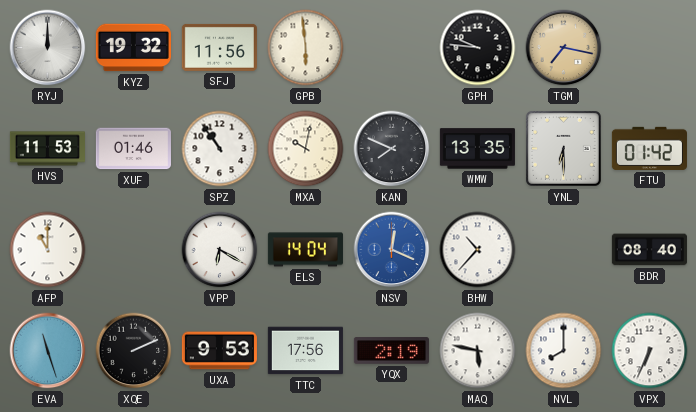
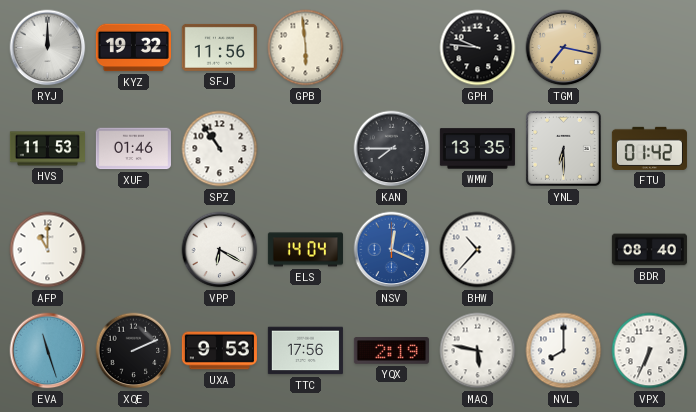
MXA: 10:02 -> none
KAN: 7:49 -> 7:45
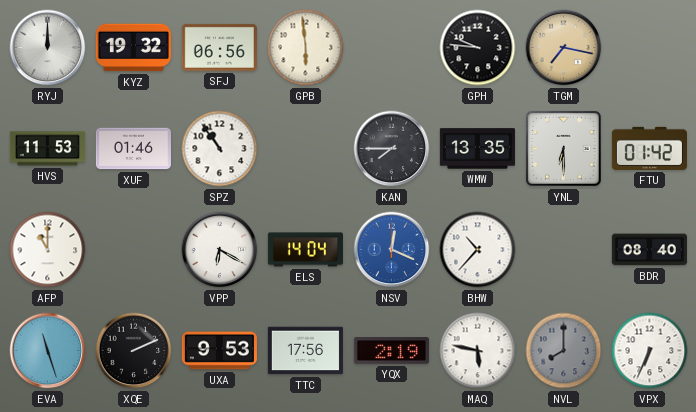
SFJ: 11:56 -> 06:56
NVL dial: white -> grey
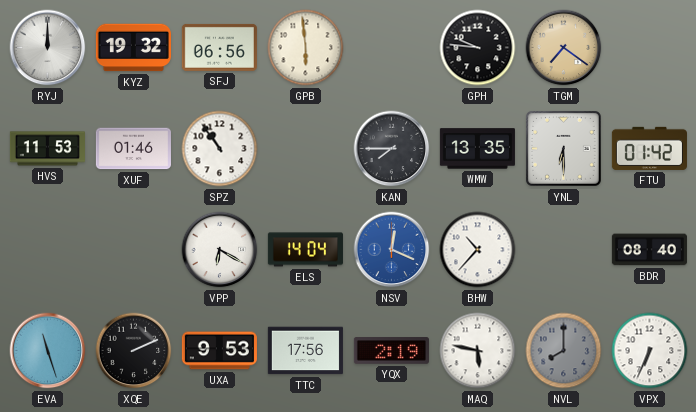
TGM: 7:17 -> 7:21
AFP: 11:00 -> none
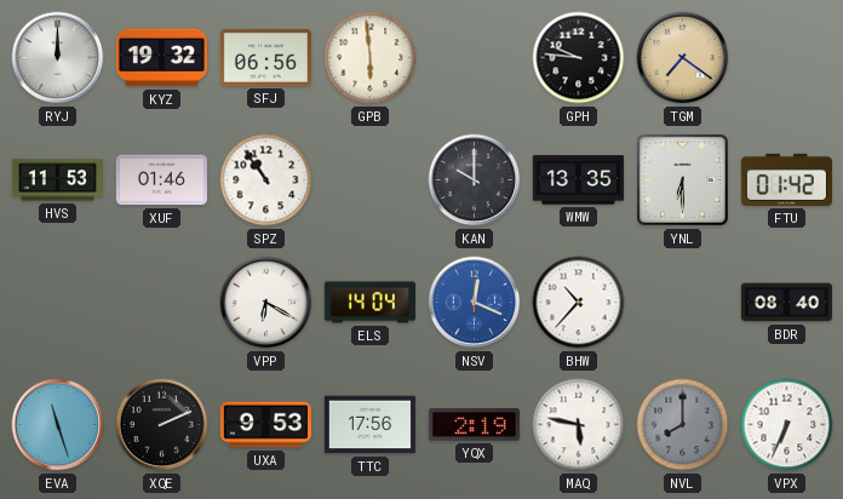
KAN: 7:45 -> 10:00
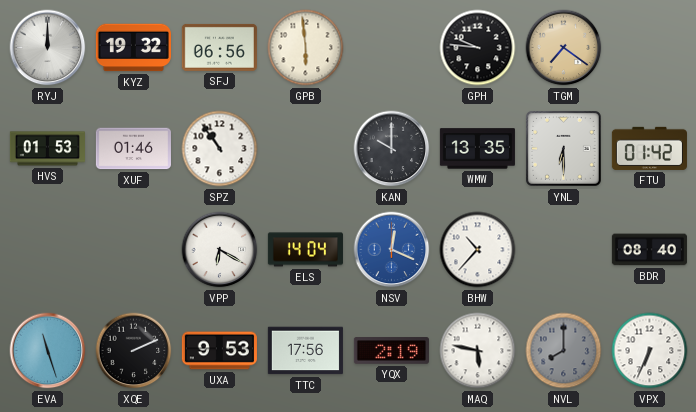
HVS: 11:53 -> 01:53
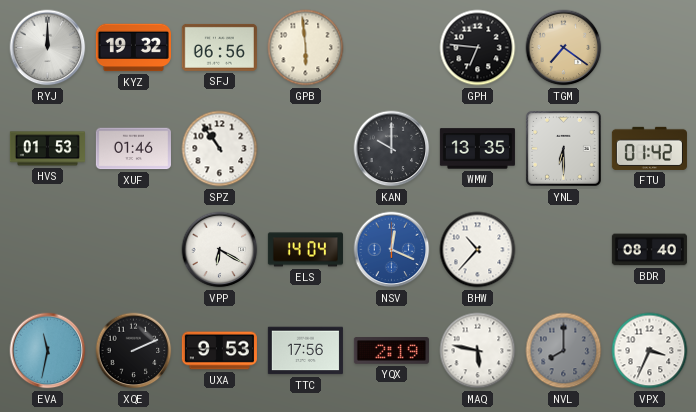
GPH: 9:46 -> 6:46
EVA: 11:27 -> 11:32
VPX: 6:34 -> 3:34
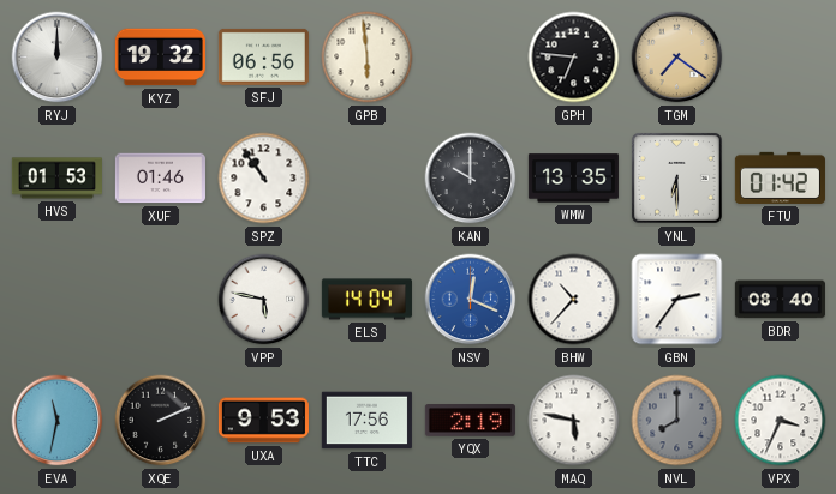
VPP: 6:20 -> 5:47
GBN: none -> 2:36
